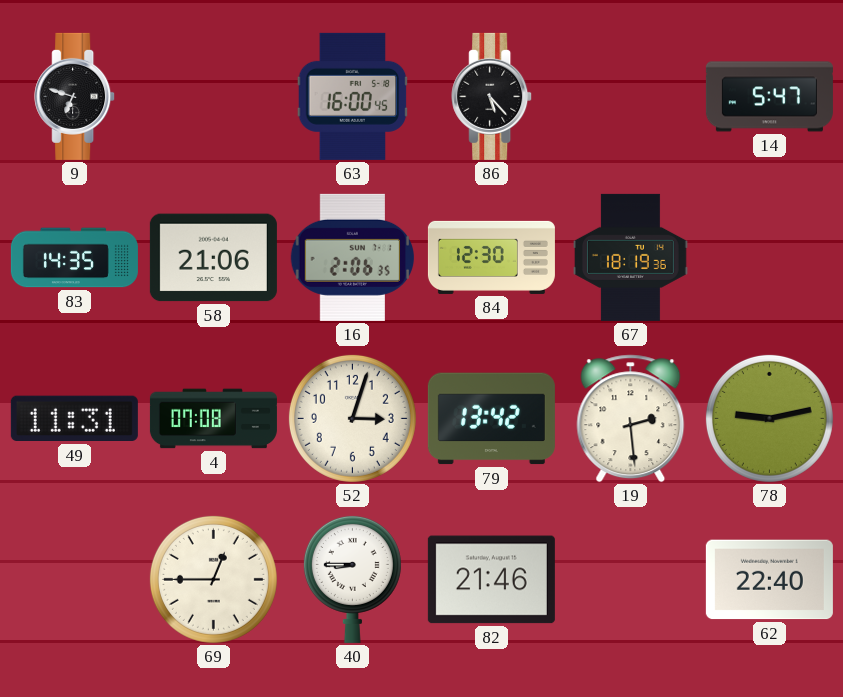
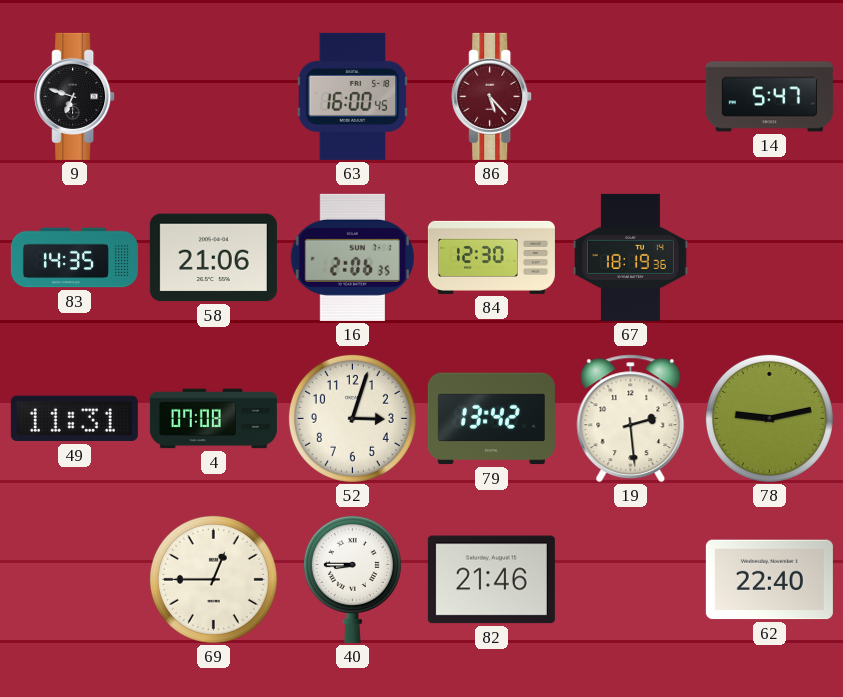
86 dial: black -> burgundy
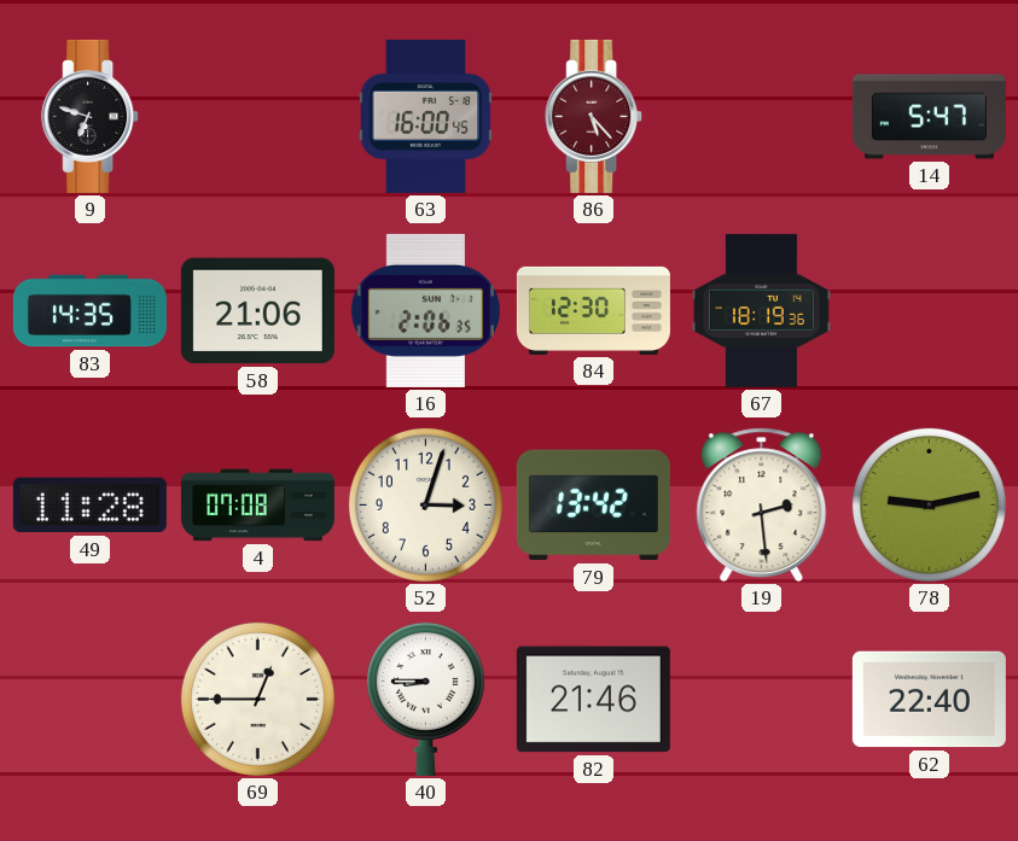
49: 11:31 -> 11:28
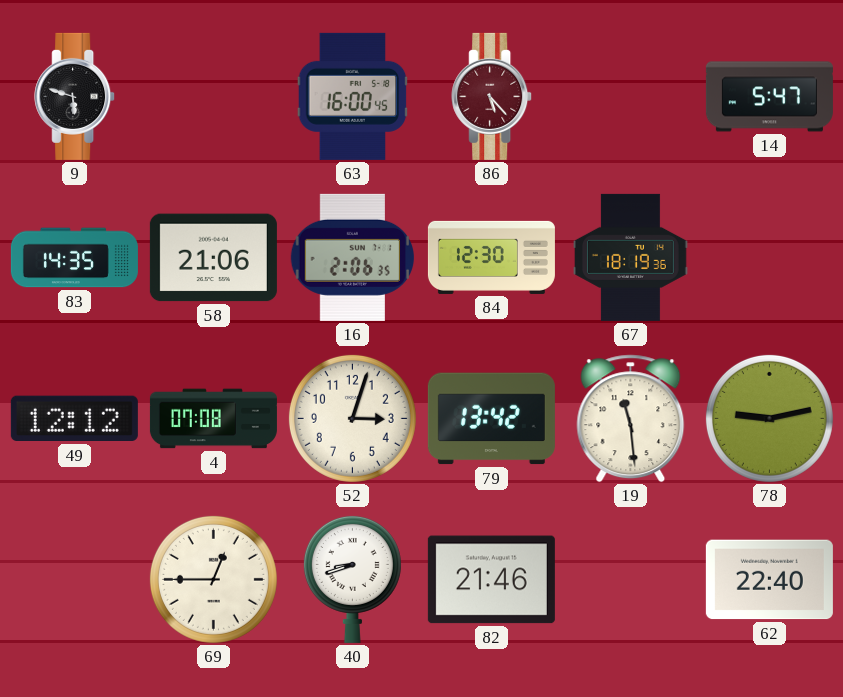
9: 6:48 -> 5:48
49: 11:28 -> 12:12
19: 2:29 -> 11:29
40: 8:45 -> 8:42
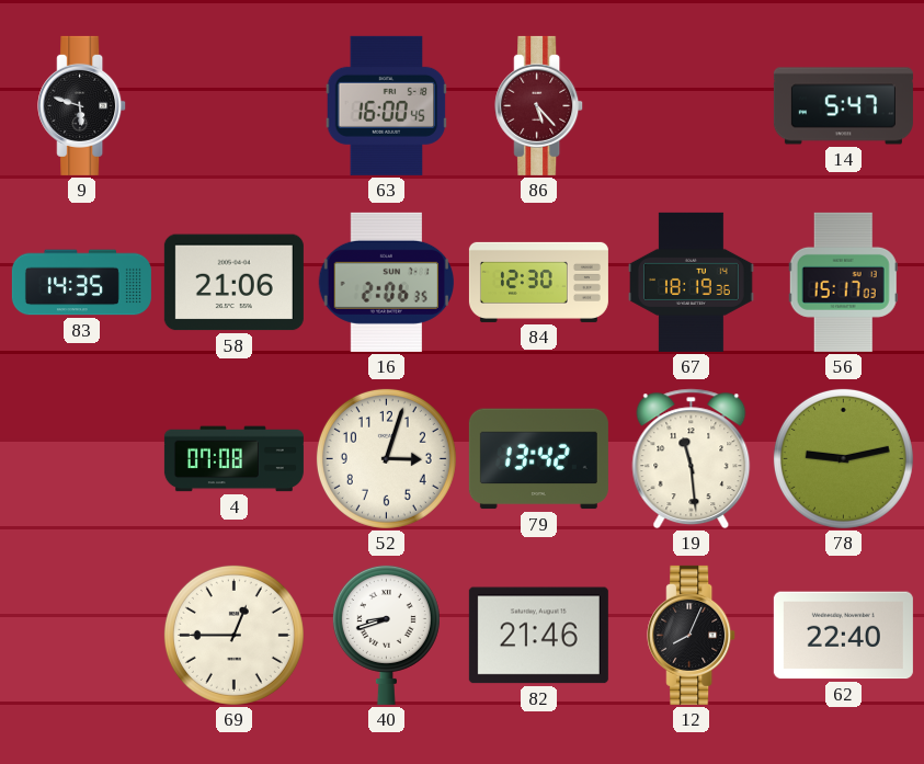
56: none -> 15:17
49: 12:12 -> none
12: none -> 8:04
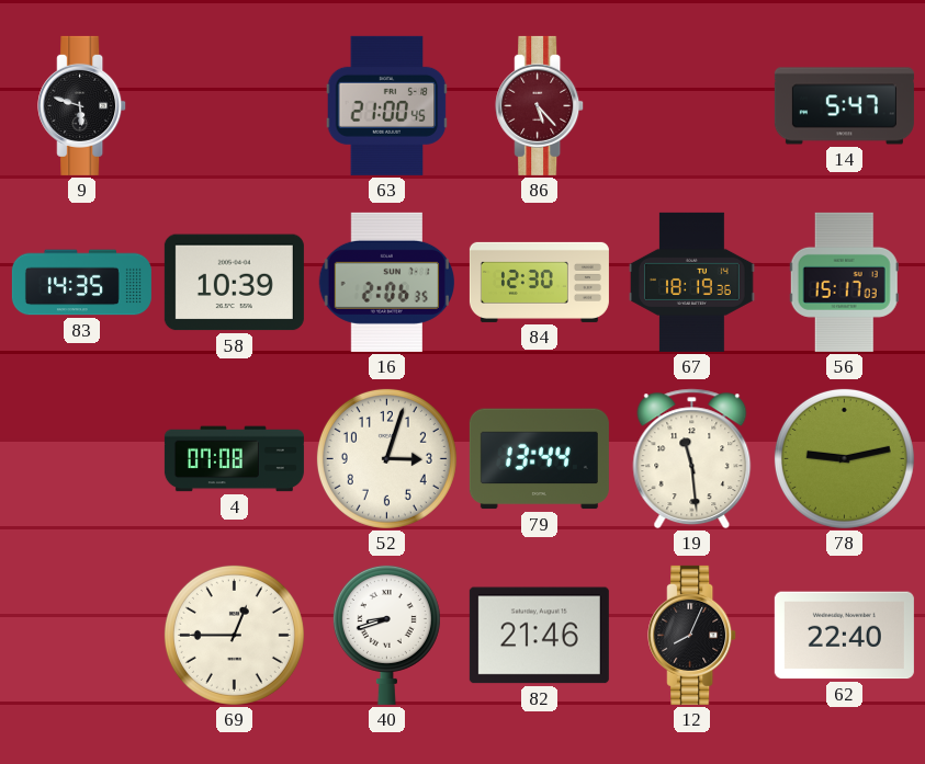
63: 16:00 -> 21:00
58: 21:06 -> 10:39
79: 13:42 -> 13:44
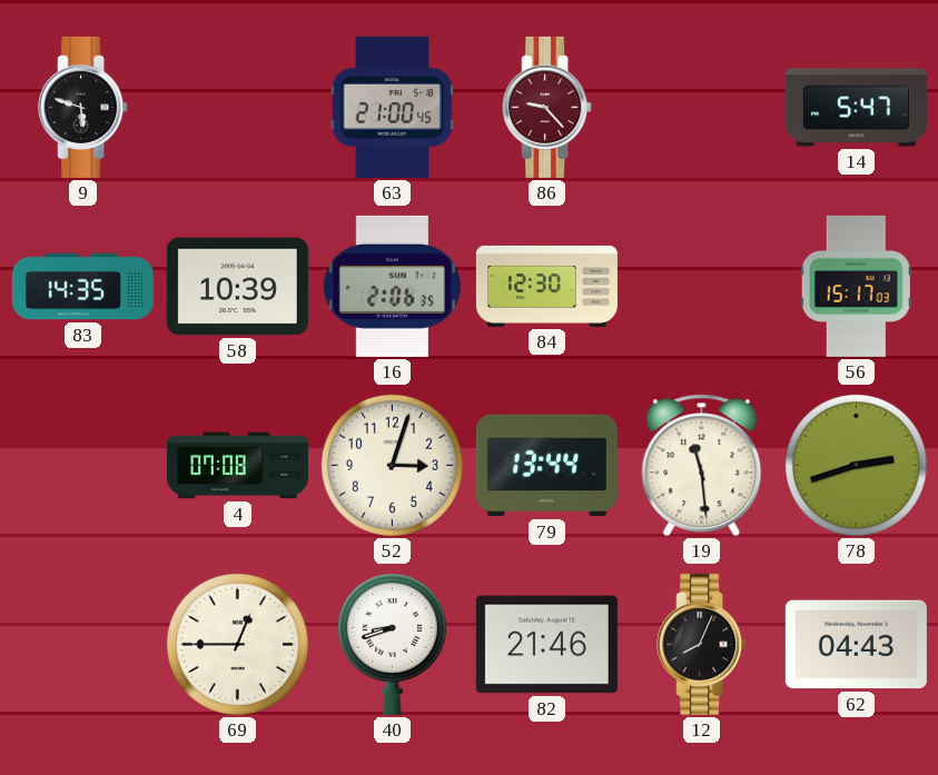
86: 5:23 -> 9:23
67: 18:19 -> none
78: 9:13 -> 2:42
62: 22:40 -> 04:43
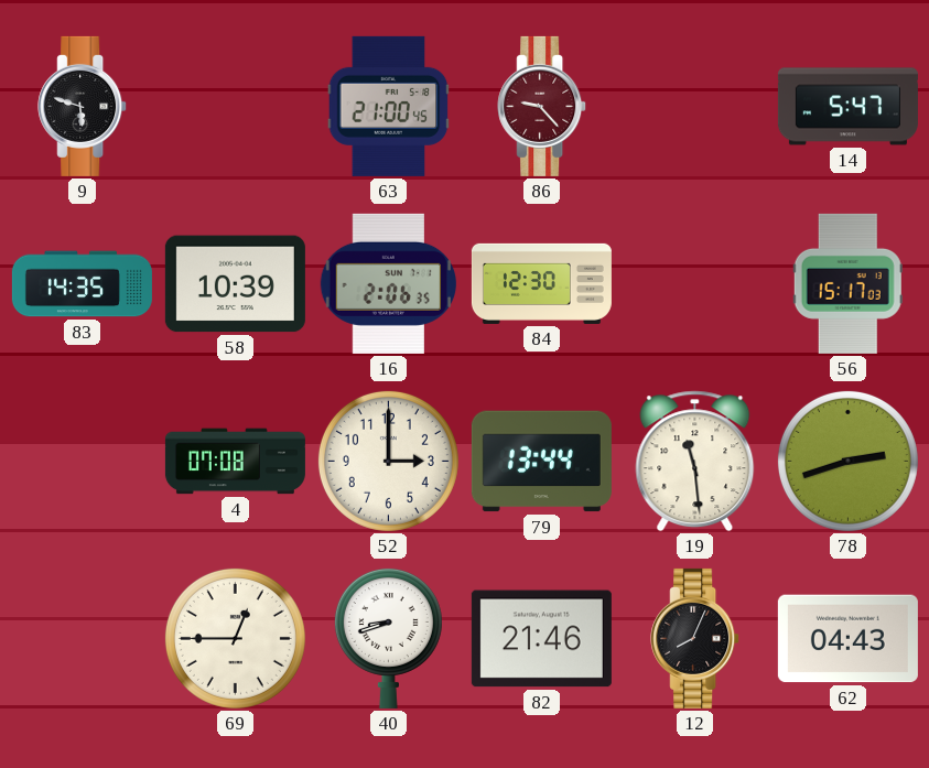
52: 3:03 -> 3:00
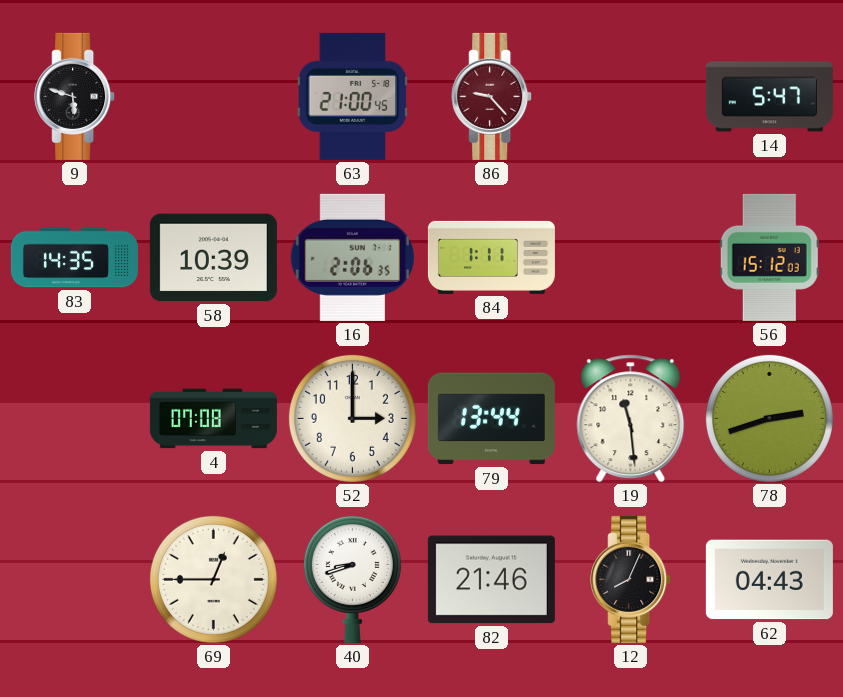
84: 12:30 -> 1:11
56: 15:17 -> 15:12
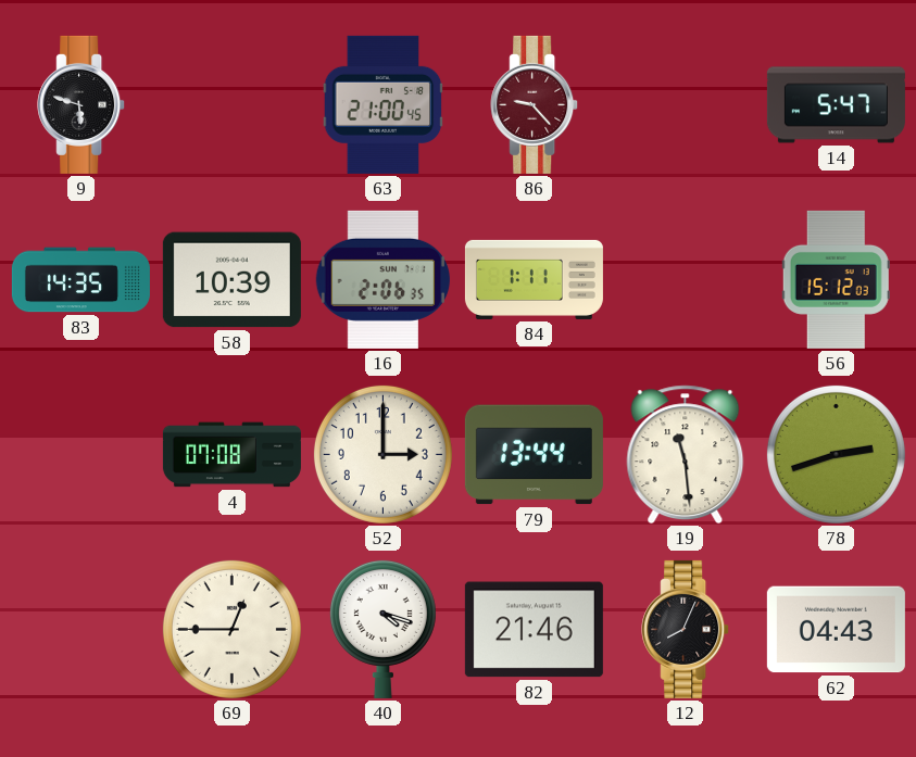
40: 8:42 -> 4:18
